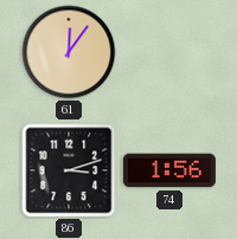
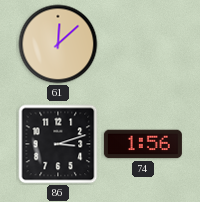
61: 12:06 -> 12:08
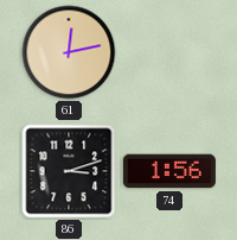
61: 12:08 -> 12:13
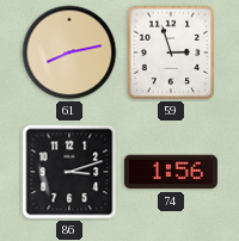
61: 12:13 -> 8:13
59: none -> 2:57
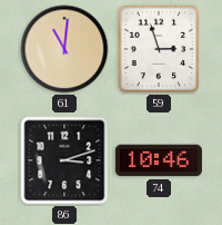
61: 8:13 -> 11:01
74: 1:56 -> 10:46
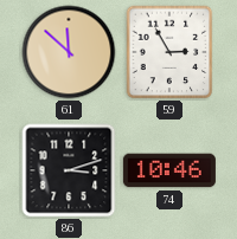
61: 11:01 -> 11:52
59: 2:57 -> 2:55
